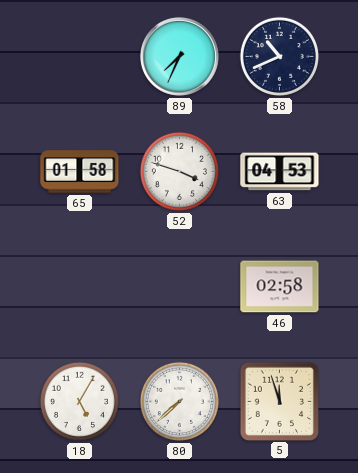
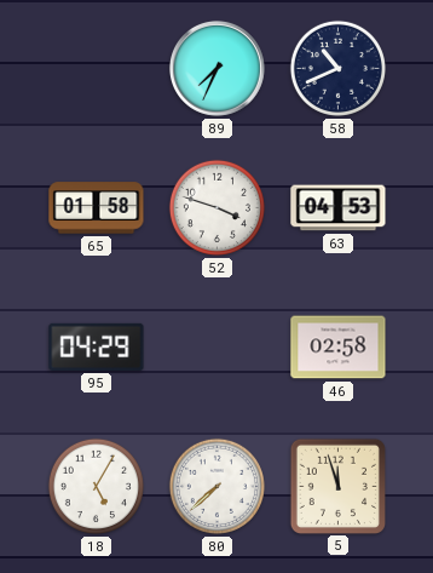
95: none -> 04:29
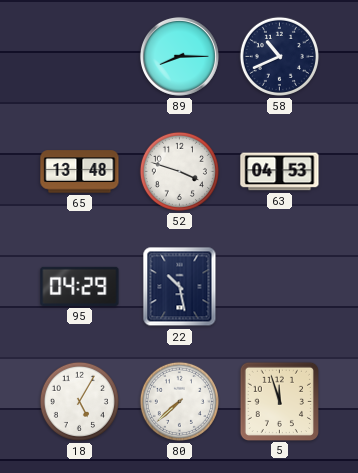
89: 7:34 -> 8:15
65: 01:58 -> 13:48
22: none -> 10:28
46: 02:58 -> none
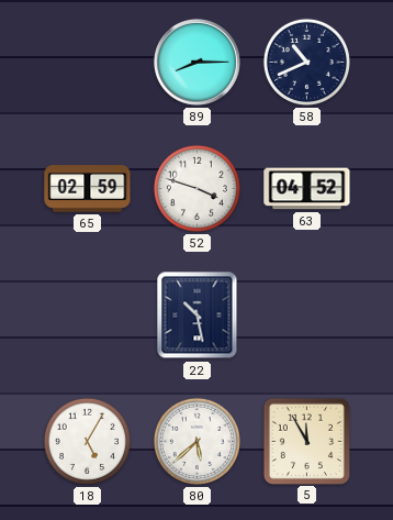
65: 13:48 -> 02:59
63: 04:53 -> 04:52
95: 04:29 -> none
80: 7:38 -> 5:38
5: 11:57 -> 11:55
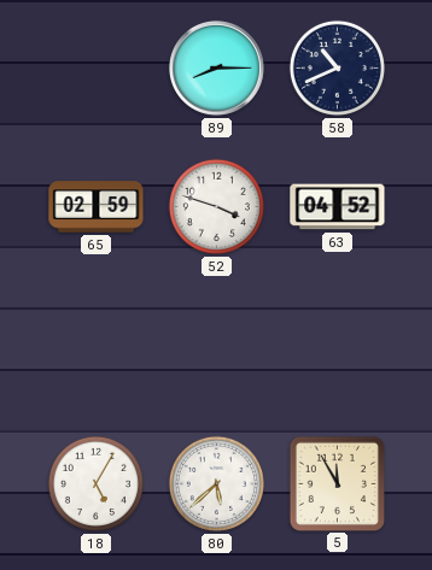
22: 10:28 -> none
